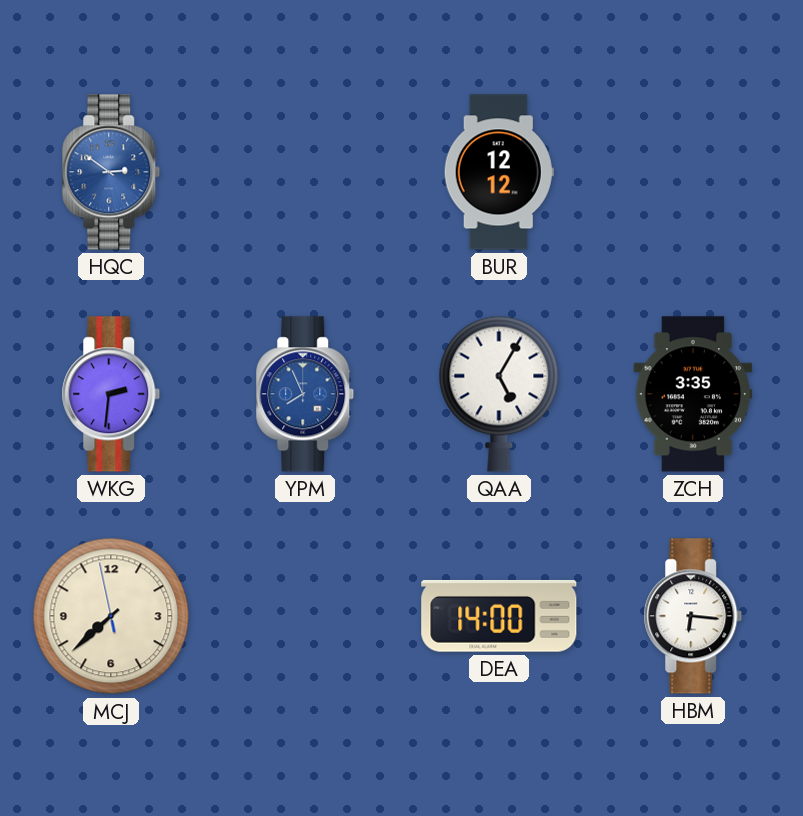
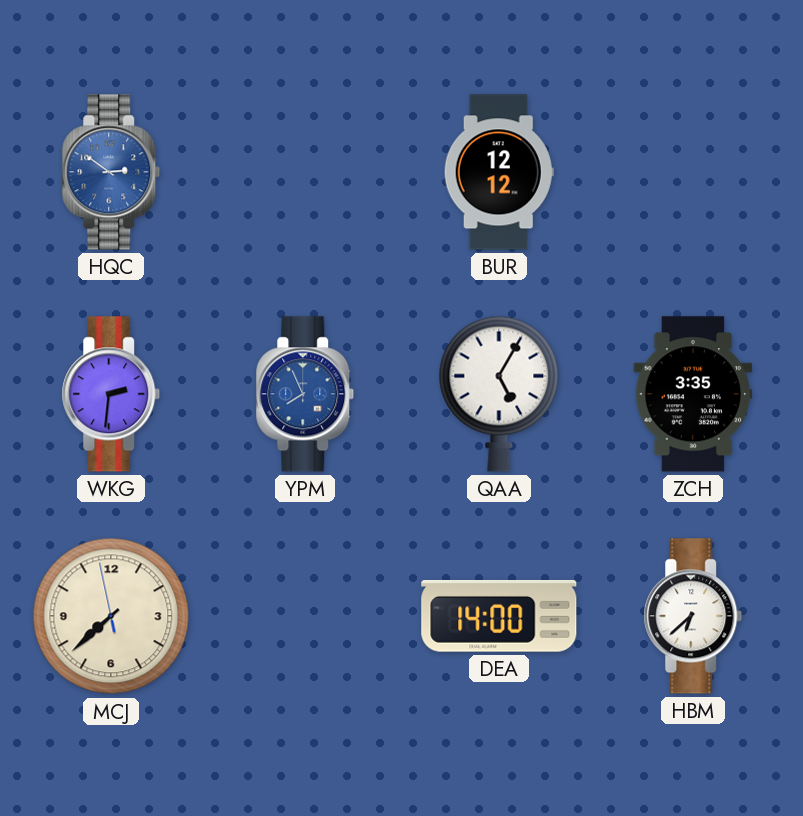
HBM: 6:16 -> 6:38
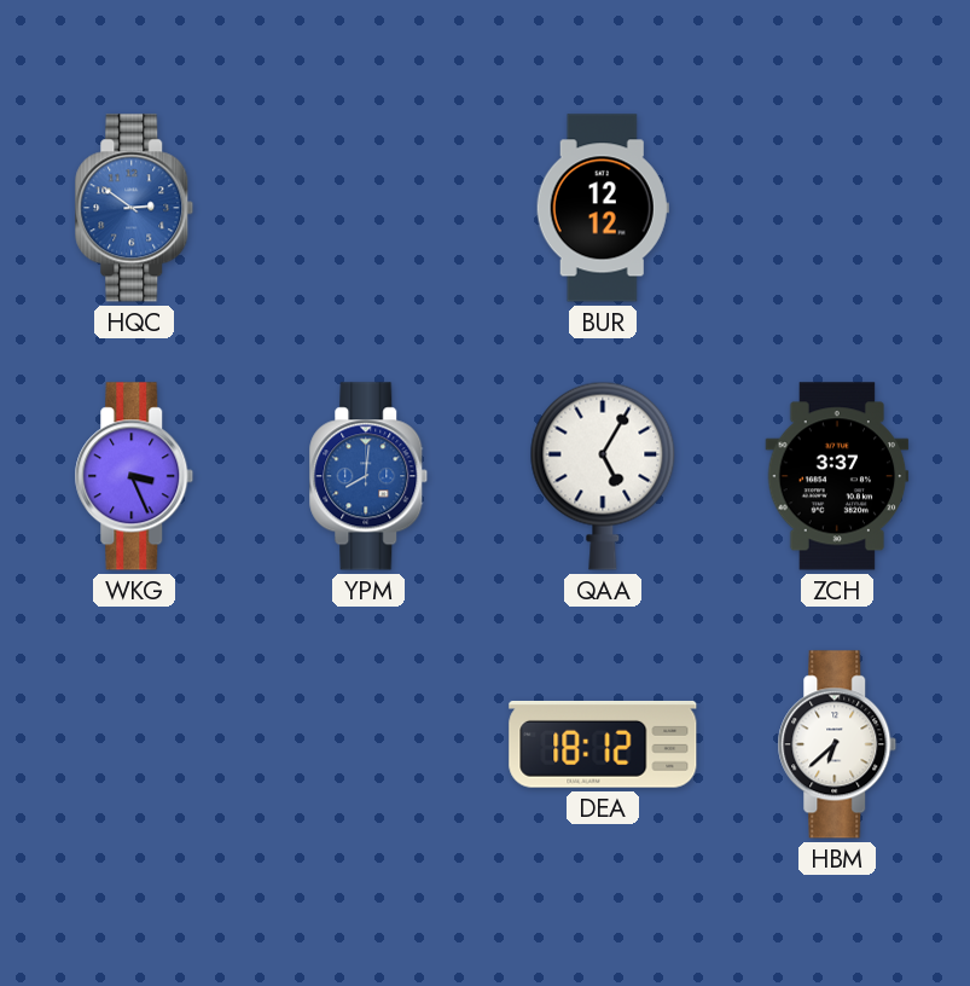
WKG: 2:31 -> 3:26
YPM: 7:56 -> 8:01
ZCH: 3:35 -> 3:37
MCJ: 7:37 -> none
DEA: 14:00 -> 18:12
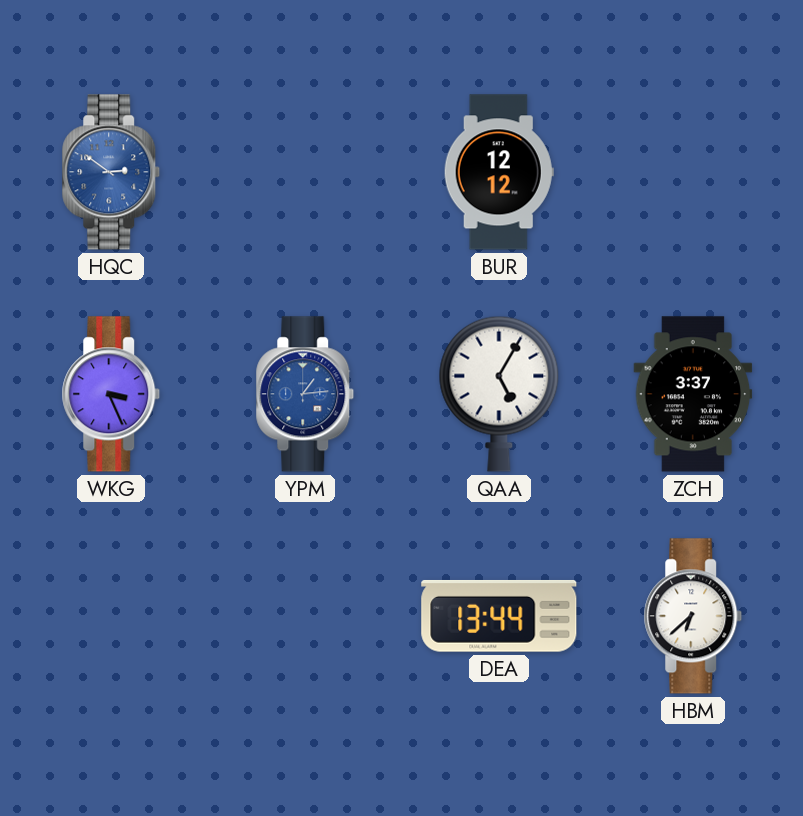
YPM: 8:01 -> 1:14
DEA: 18:12 -> 13:44
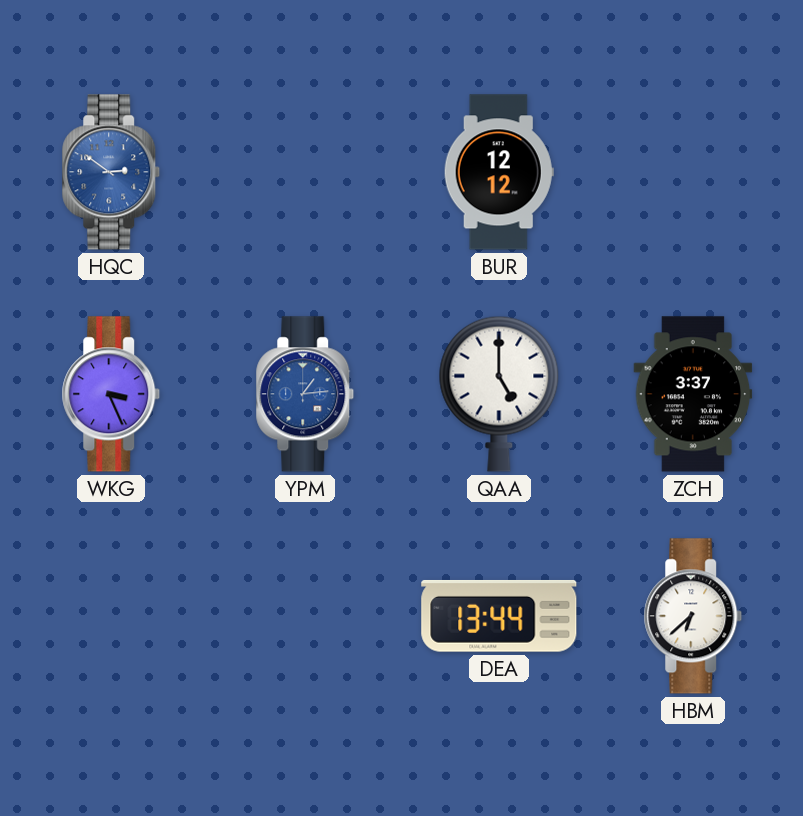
QAA: 5:05 -> 5:00
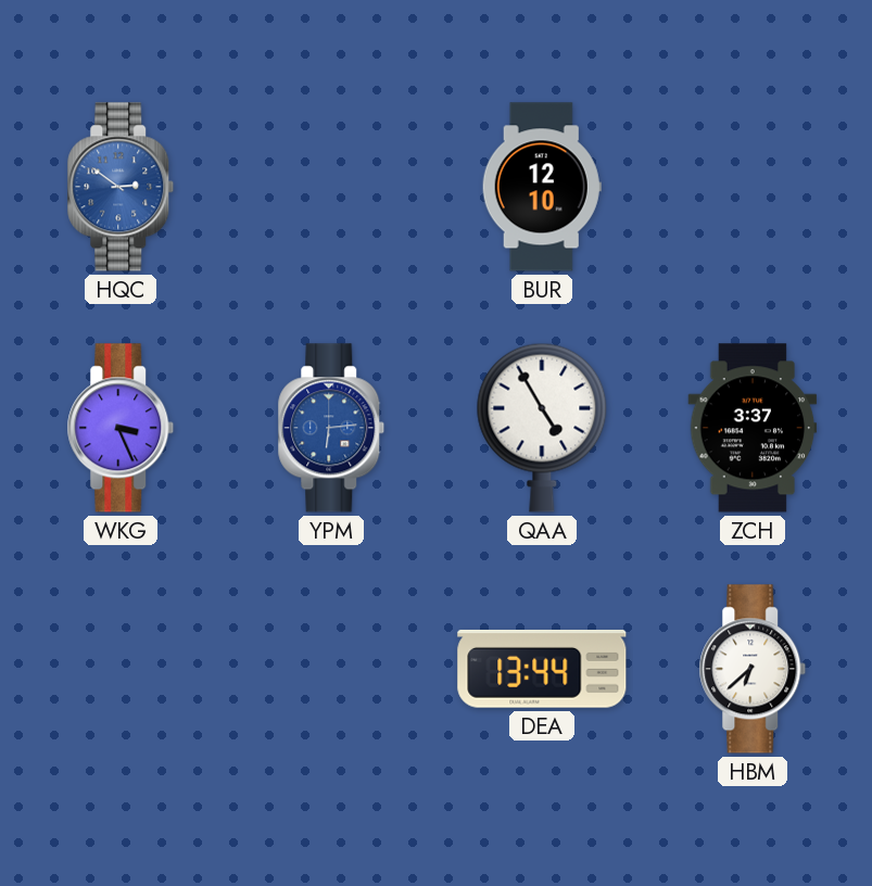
BUR: 12:12 -> 12:10
YPM: 1:14 -> 6:14
QAA: 5:00 -> 4:55
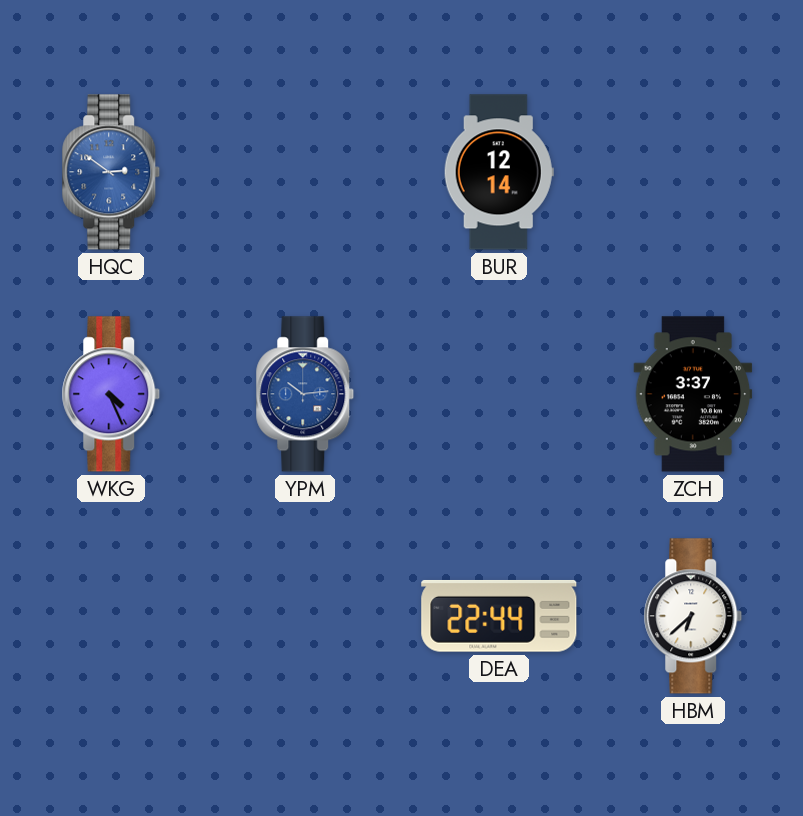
BUR: 12:10 -> 12:14
WKG: 3:26 -> 4:26
YPM: 6:14 -> 10:14
QAA: 4:55 -> none
DEA: 13:44 -> 22:44
